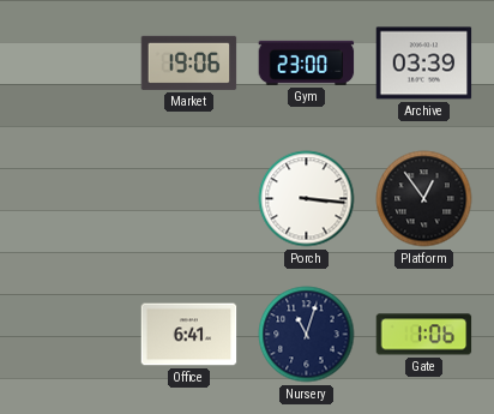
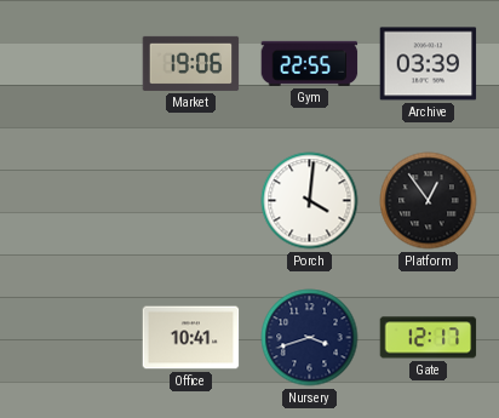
Gym: 23:00 -> 22:55
Porch: 3:16 -> 4:01
Office: 6:41 -> 10:41
Nursery: 11:03 -> 3:42
Gate: 1:06 -> 12:17
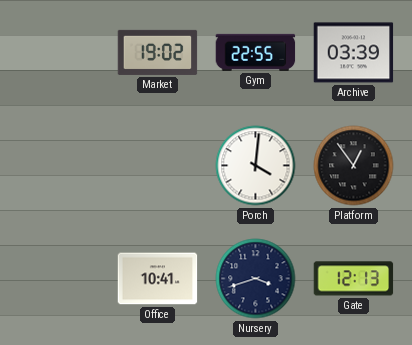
Market: 19:06 -> 19:02
Gate: 12:17 -> 12:13
